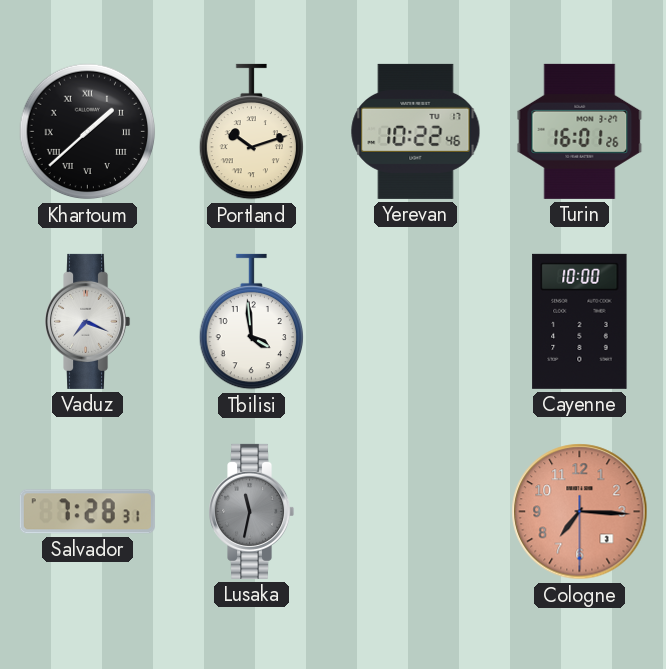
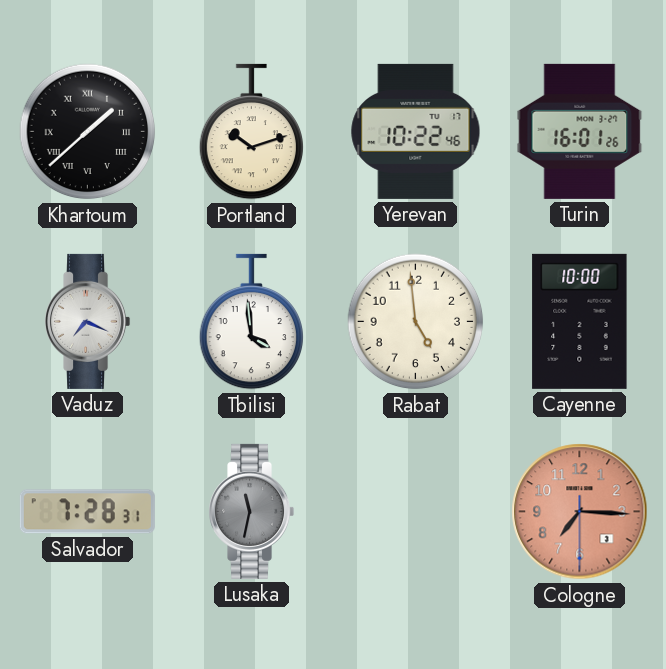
Rabat: none -> 4:59
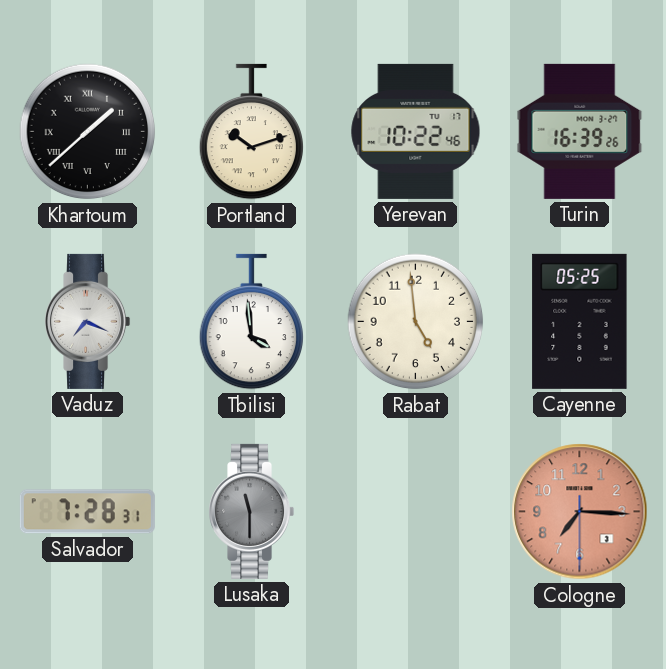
Turin: 16:01 -> 16:39
Cayenne: 10:00 -> 05:25
Lusaka: 11:32 -> 11:30
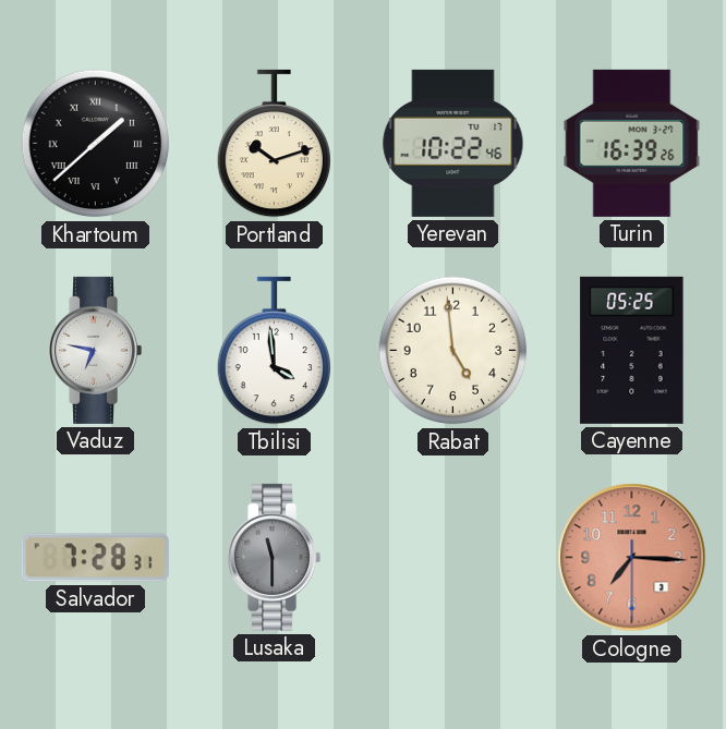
Vaduz: 7:19 -> 6:47
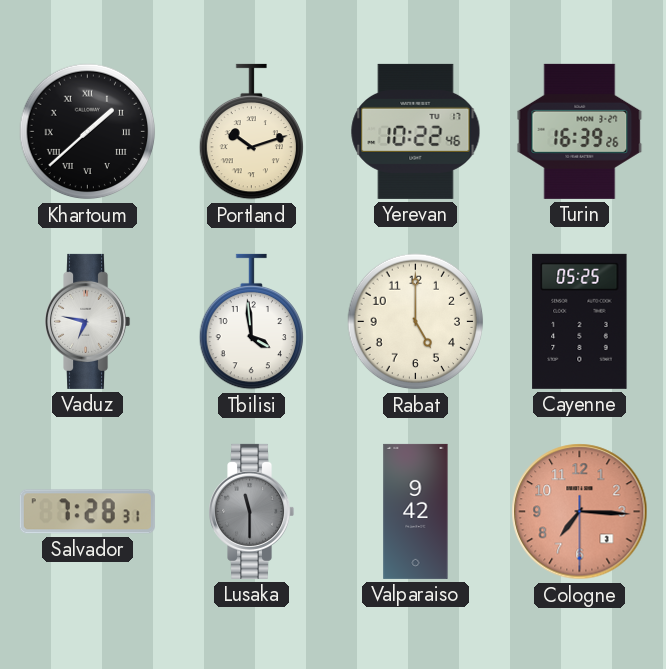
Rabat: 4:59 -> 5:00
Valparaiso: none -> 9:42
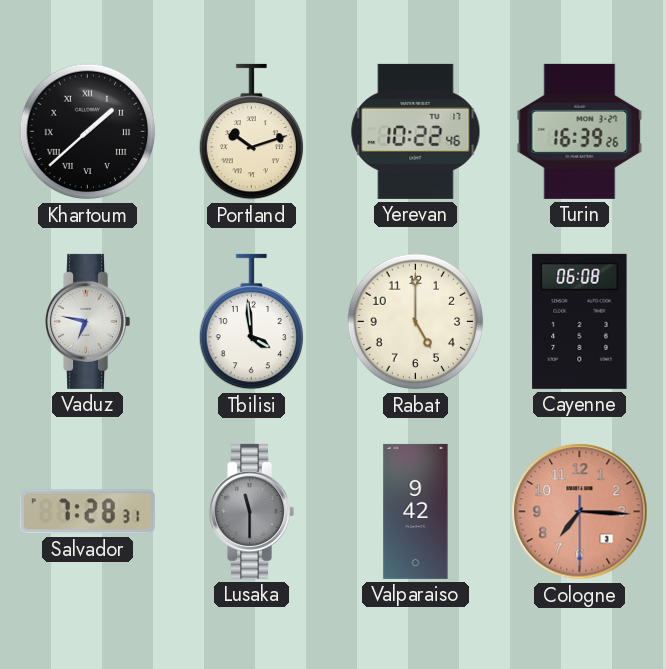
Cayenne: 05:25 -> 06:08
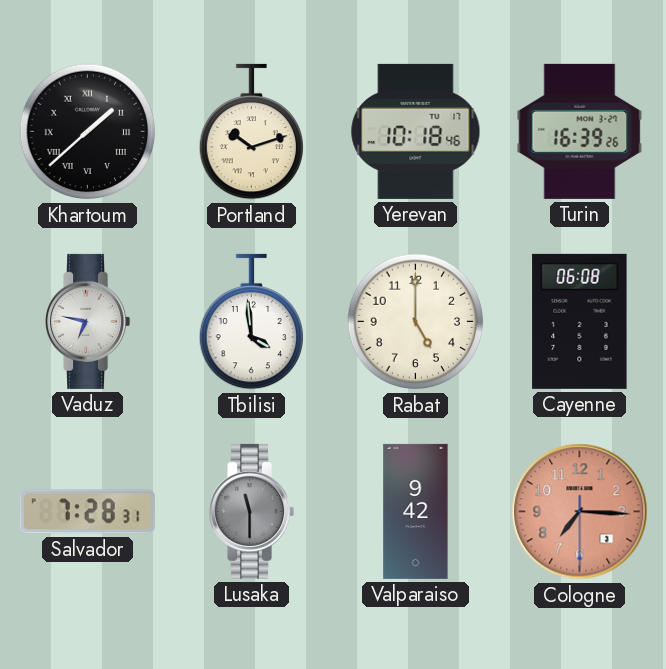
Yerevan: 10:22 -> 10:18
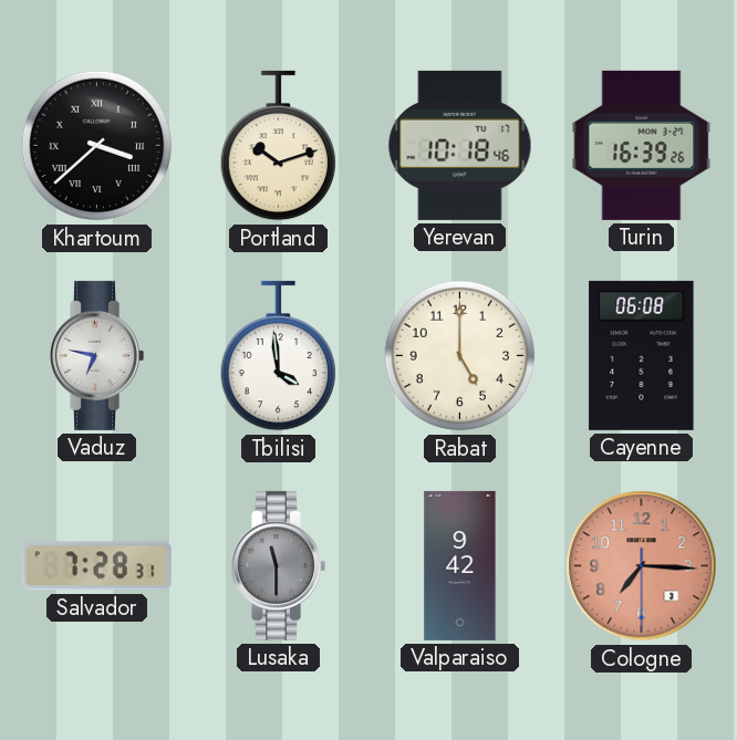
Khartoum: 1:38 -> 3:38
